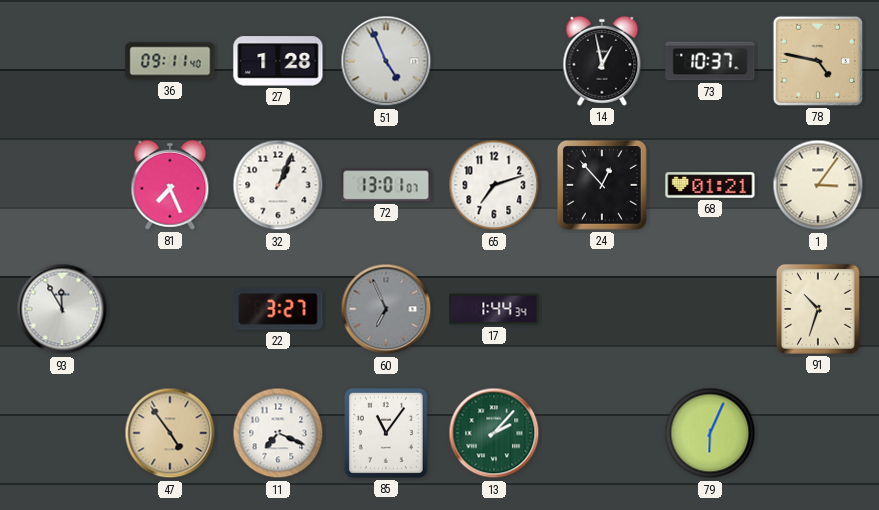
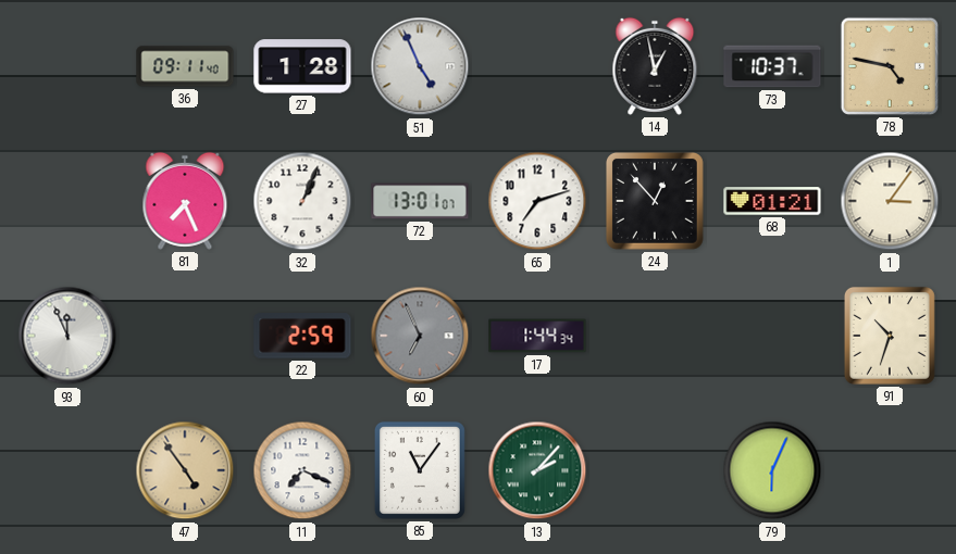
93: 11:55 -> 11:56
22: 3:27 -> 2:59
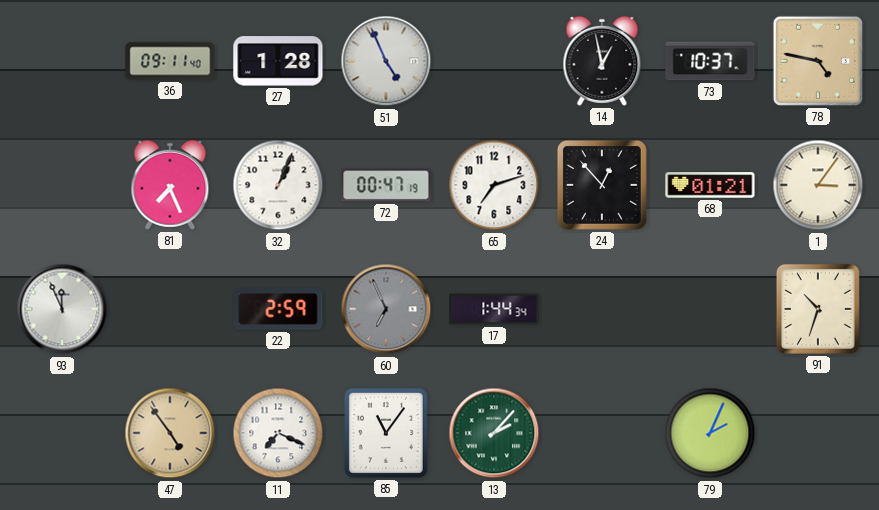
72: 13:01 -> 00:47
79: 6:04 -> 2:04
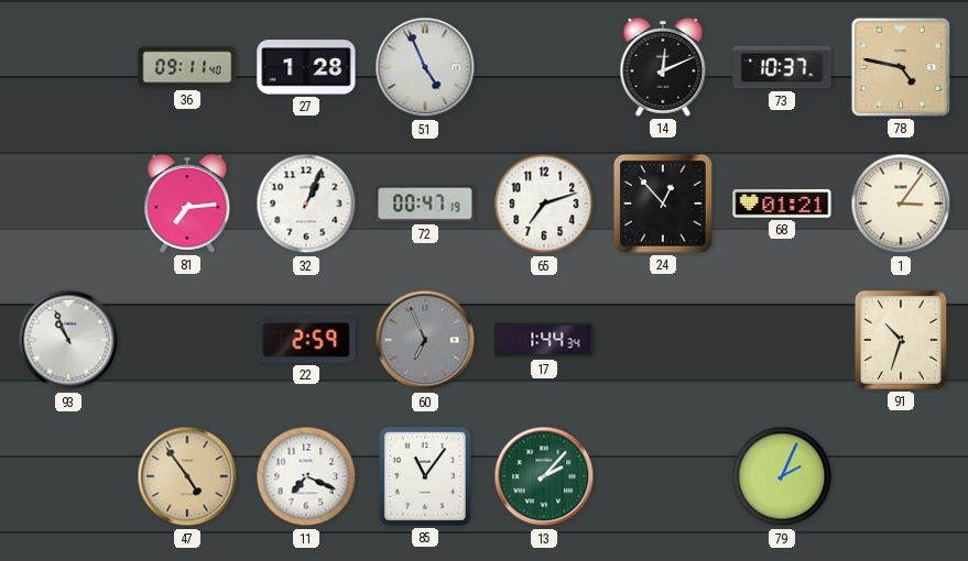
14: 12:58 -> 12:11
81: 7:26 -> 7:14
93: 11:56 -> 10:56
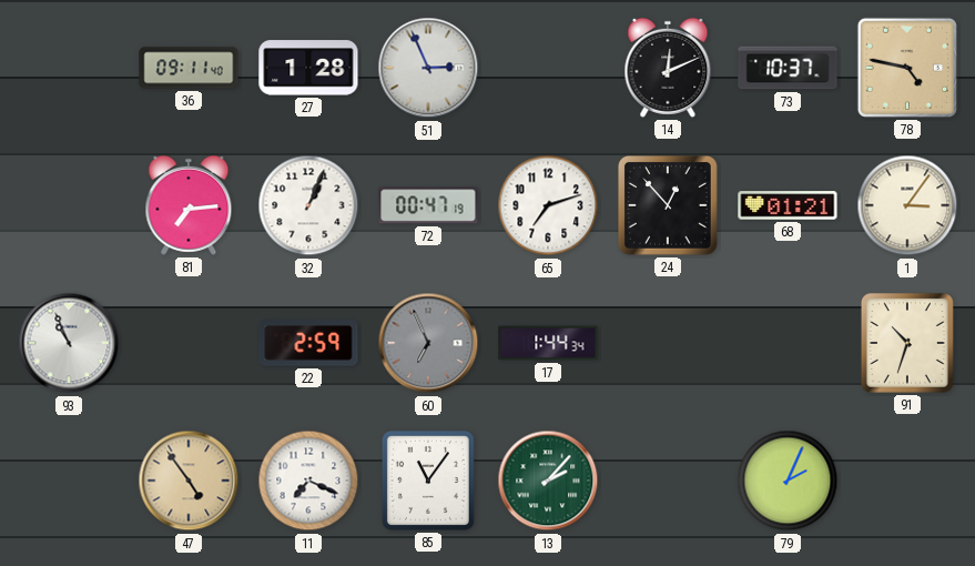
51: 4:56 -> 2:56
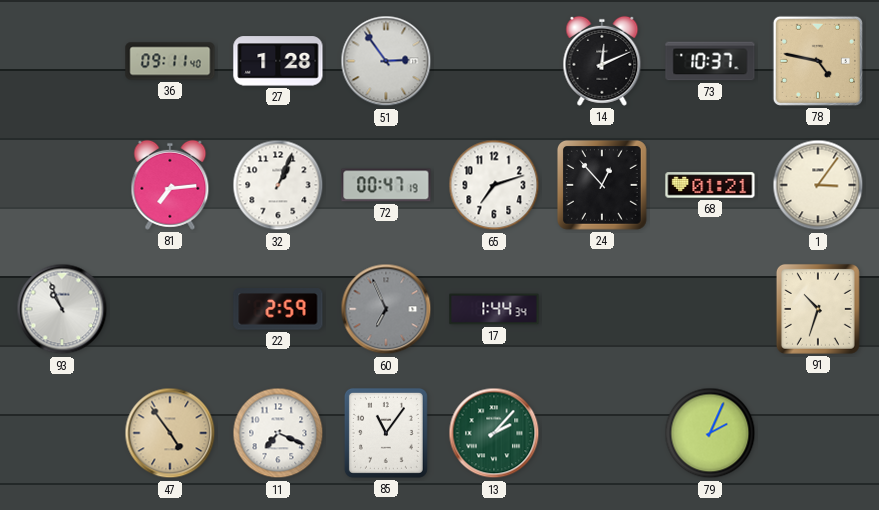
51: 2:56 -> 2:54
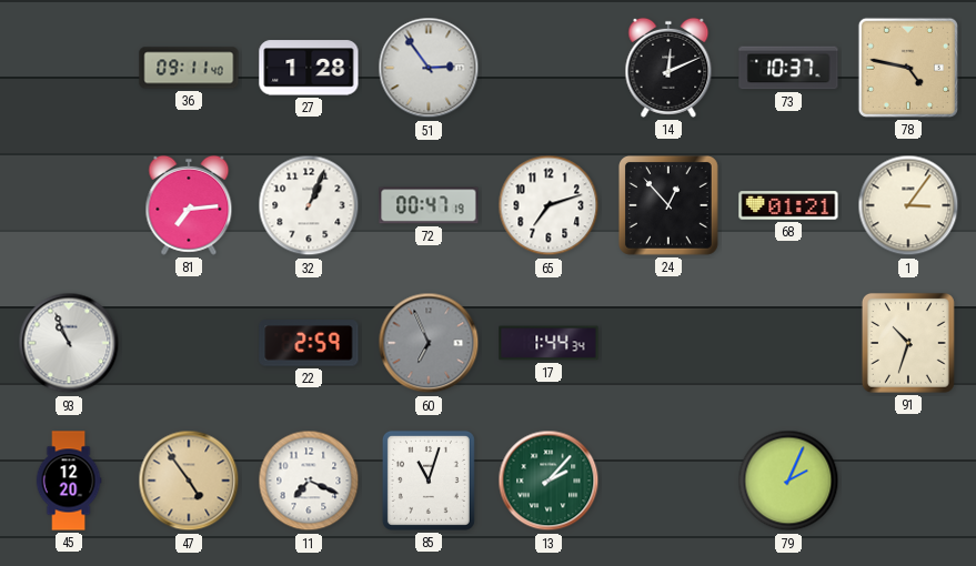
45: none -> 12:20
85: 11:06 -> 11:03
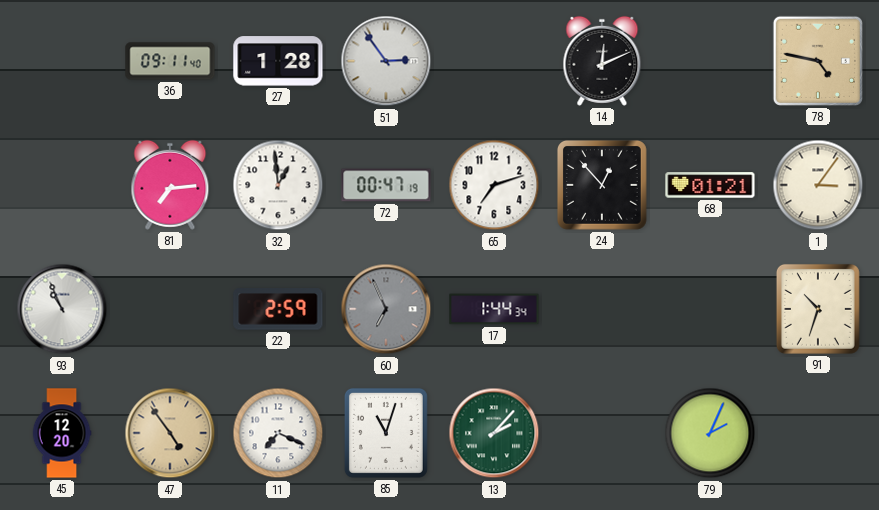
73: 10:37 -> none
32: 1:04 -> 12:59
